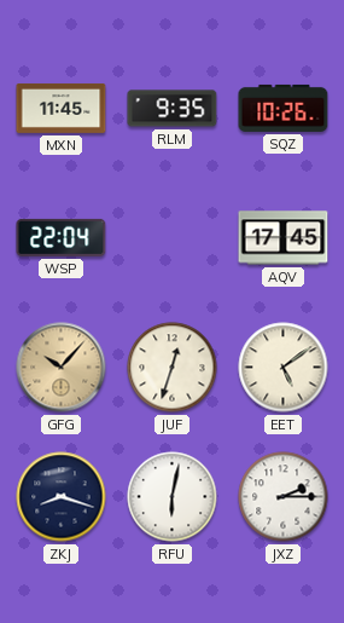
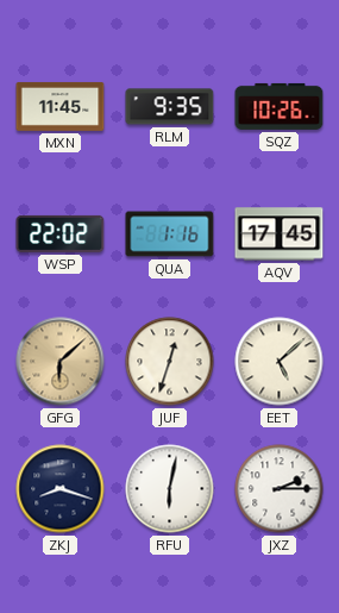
WSP: 22:04 -> 22:02
QUA: none -> 1:16
GFG: 10:07 -> 6:08
EET: 5:09 -> 5:08
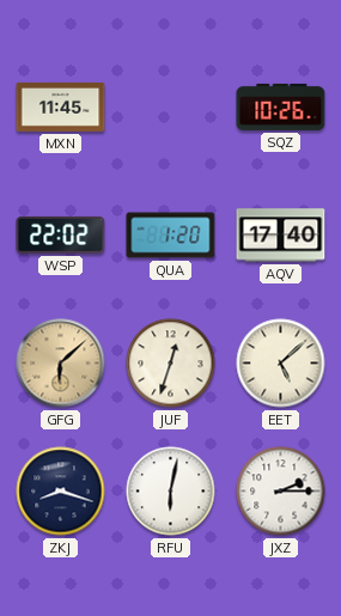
RLM: 9:35 -> none
QUA: 1:16 -> 1:20
AQV: 17:45 -> 17:40
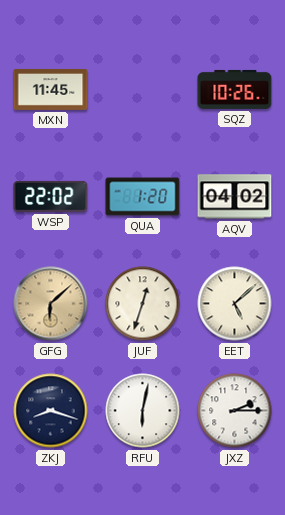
AQV: 17:40 -> 04:02
